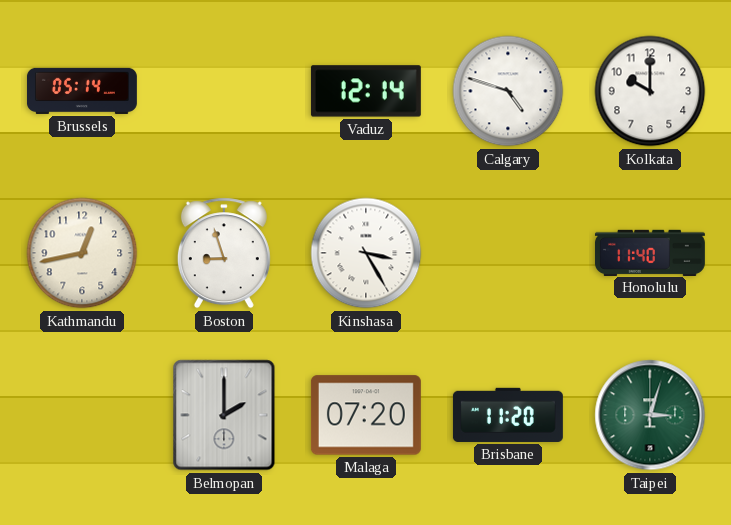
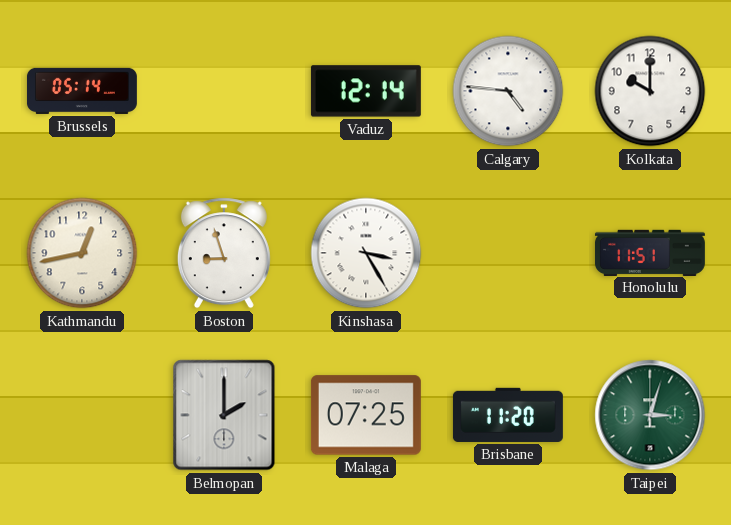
Calgary: 4:48 -> 4:46
Honolulu: 11:40 -> 11:51
Malaga: 07:20 -> 07:25
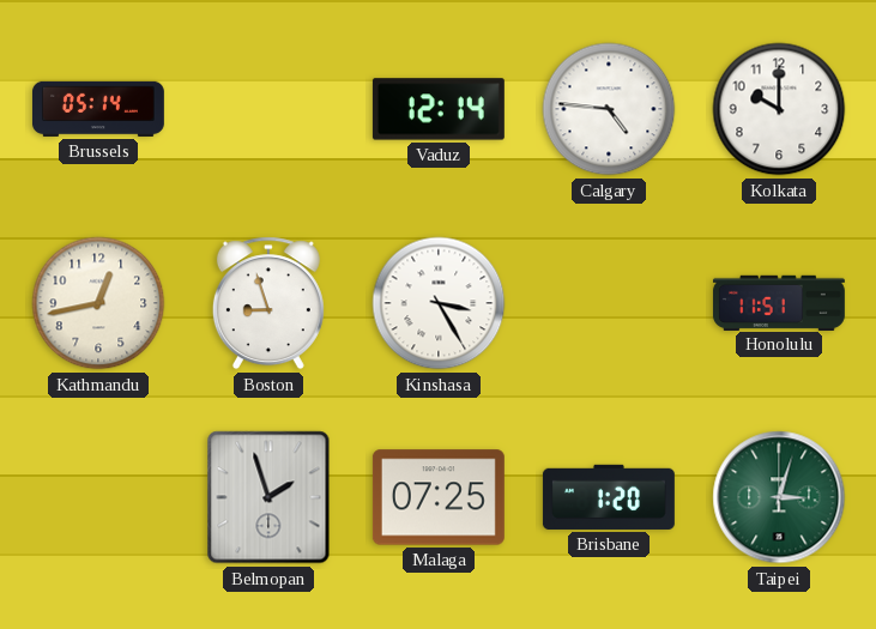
Belmopan: 2:00 -> 1:57
Brisbane: 11:20 -> 1:20
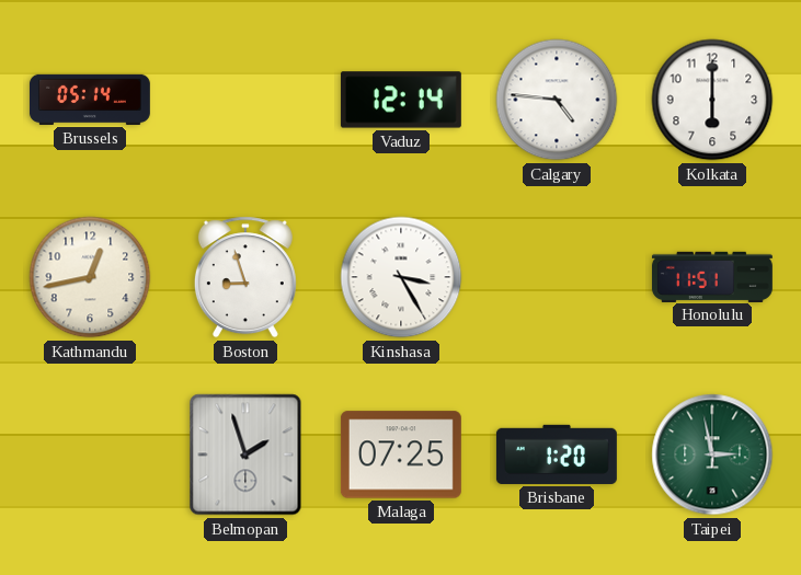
Kolkata: 10:00 -> 6:00
Taipei: 3:03 -> 2:58
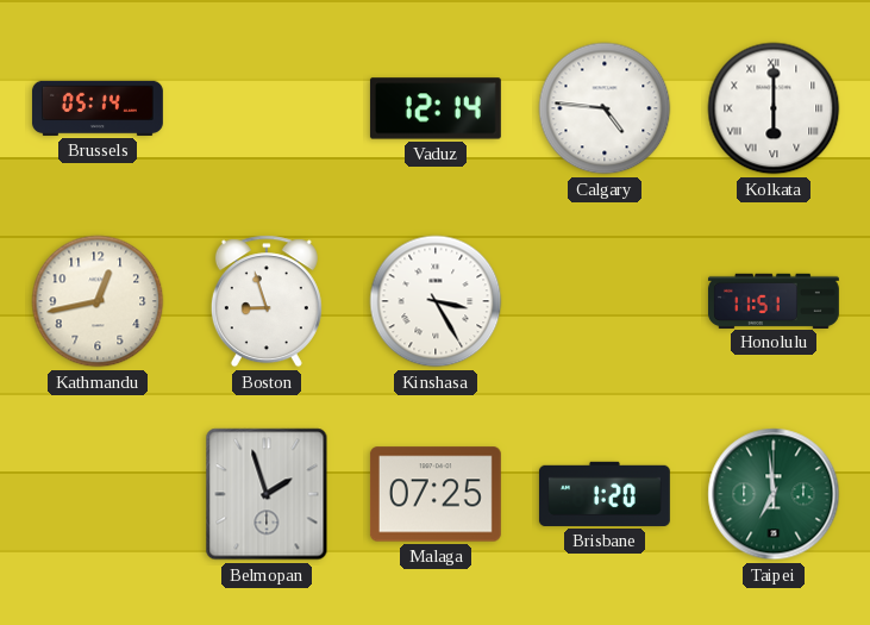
Kolkata numerals: Arabic -> Roman
Taipei: 2:58 -> 6:59
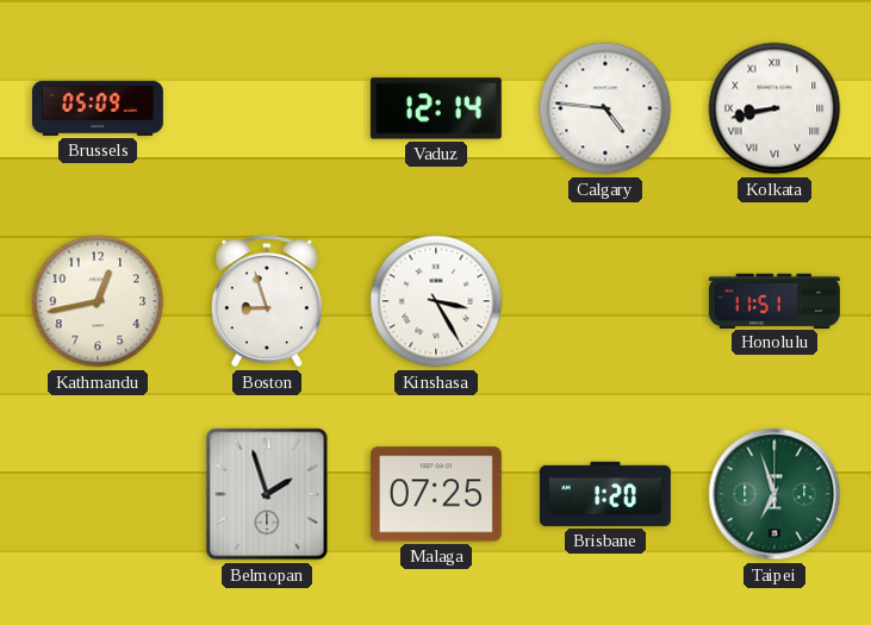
Brussels: 05:14 -> 05:09
Kolkata: 6:00 -> 8:43
Taipei: 6:59 -> 6:57
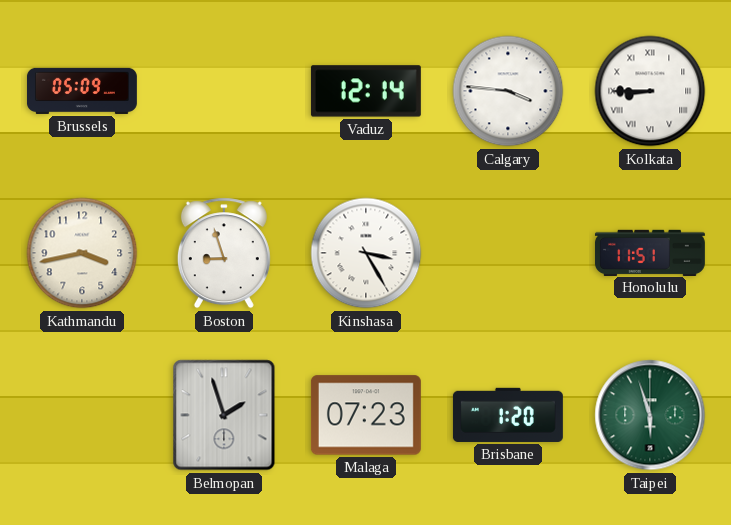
Calgary: 4:46 -> 3:46
Kolkata: 8:43 -> 8:45
Kathmandu: 12:43 -> 3:43
Malaga: 07:25 -> 07:23
Taipei: 6:57 -> 5:57
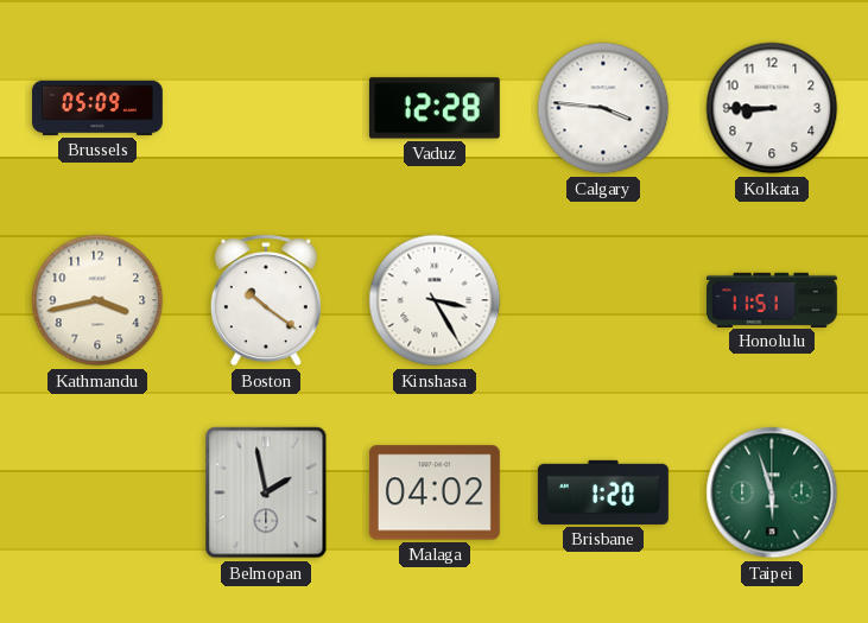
Vaduz: 12:14 -> 12:28
Kolkata numerals: Roman -> Arabic
Boston: 8:57 -> 10:21
Belmopan: 1:57 -> 1:58
Malaga: 07:23 -> 04:02
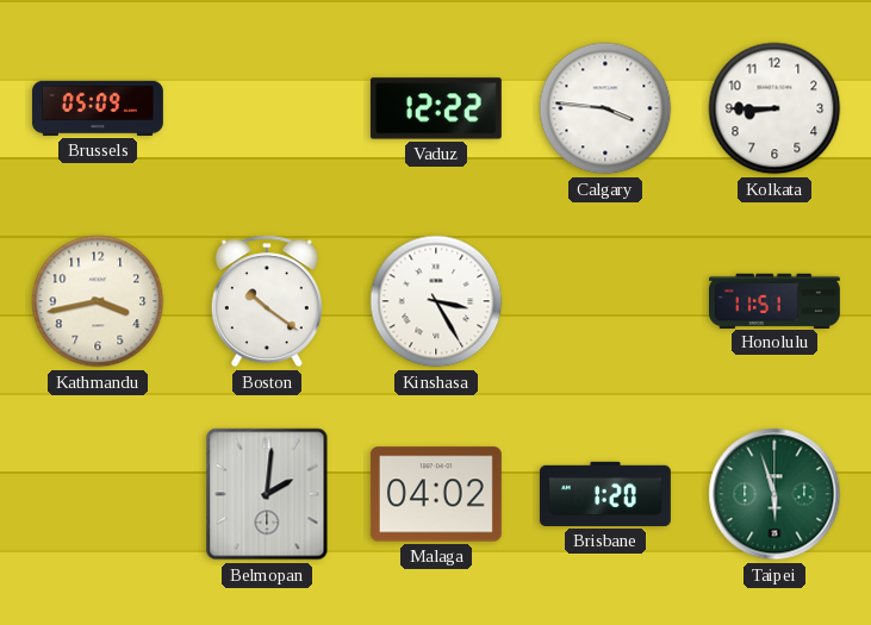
Vaduz: 12:28 -> 12:22
Belmopan: 1:58 -> 2:01
